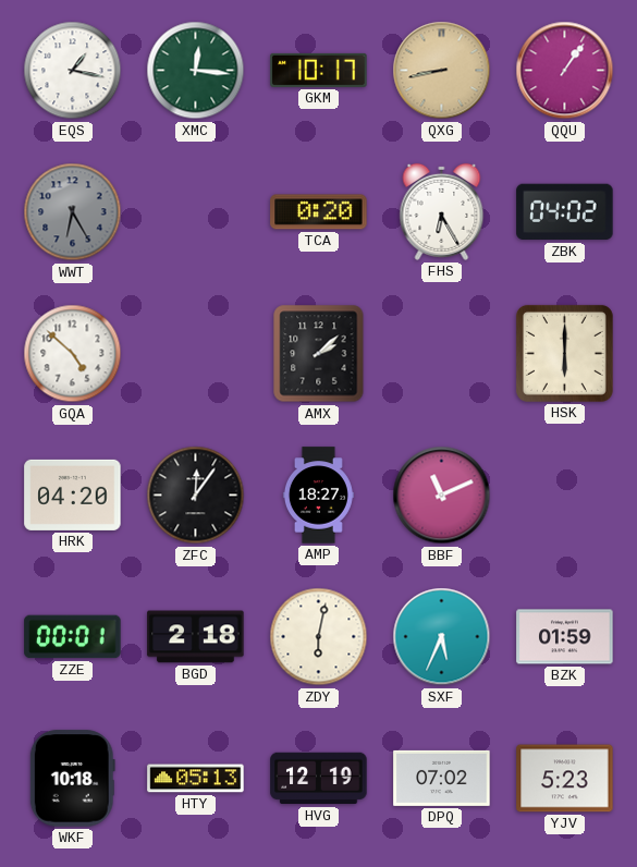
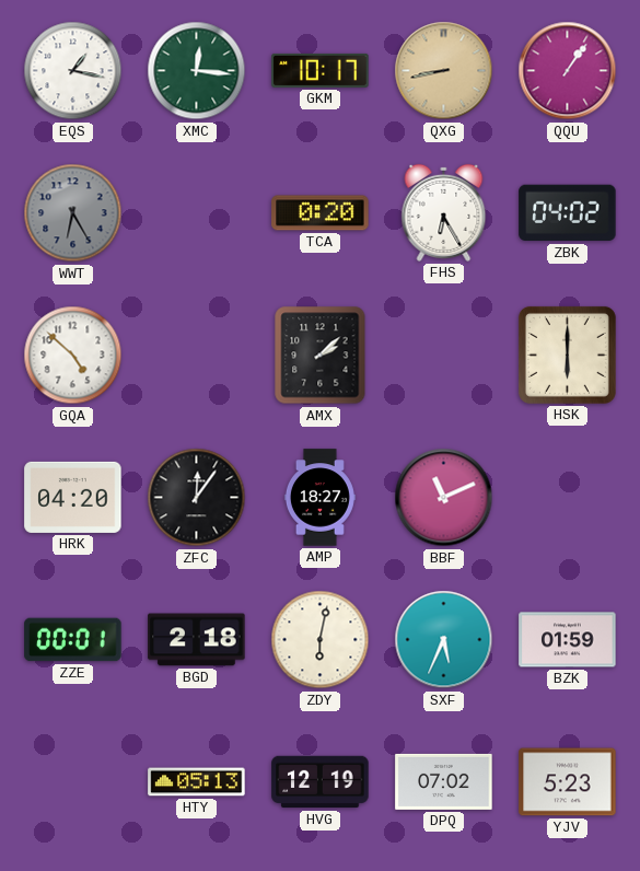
WKF: 10:18 -> none
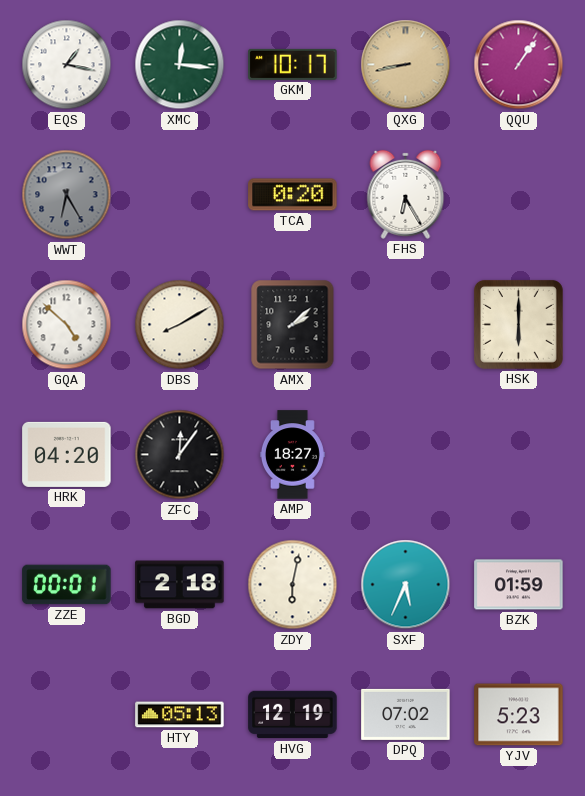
ZBK: 04:02 -> none
DBS: none -> 8:10
BBF: 11:11 -> none
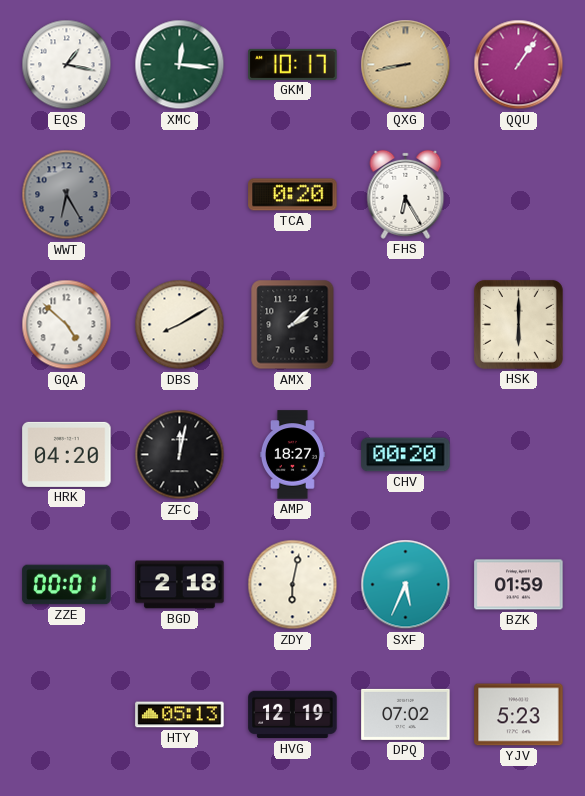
ZFC: 12:06 -> 12:02
CHV: none -> 00:20
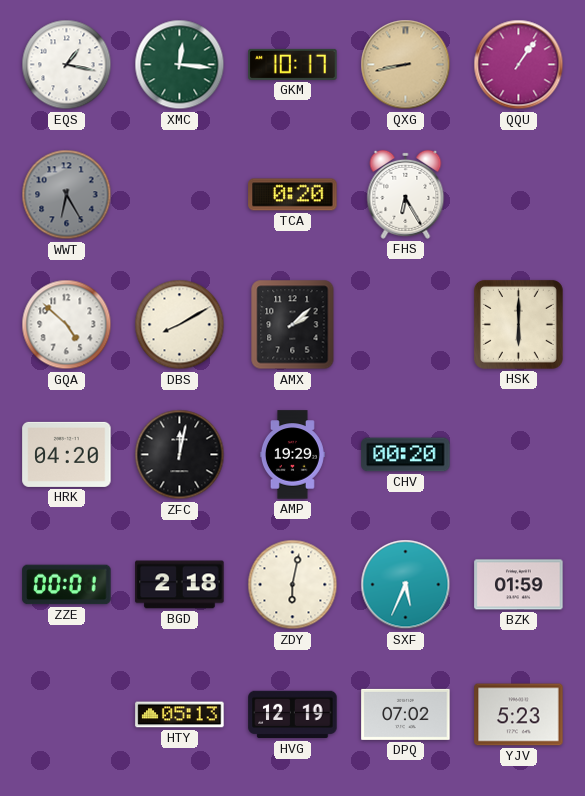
AMP: 18:27 -> 19:29
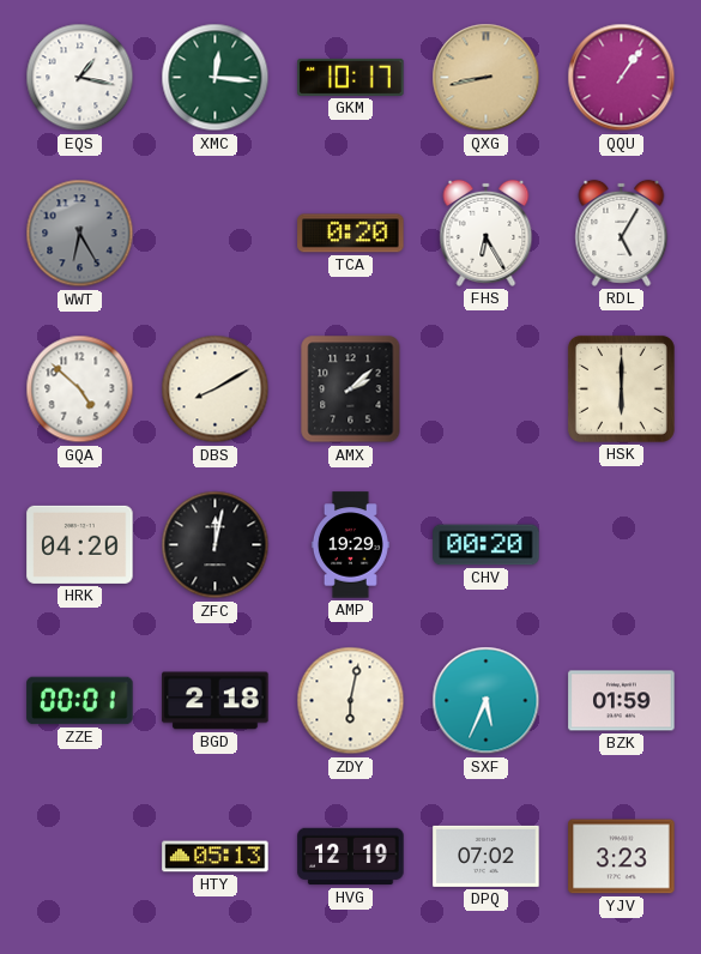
RDL: none -> 5:05
YJV: 5:23 -> 3:23
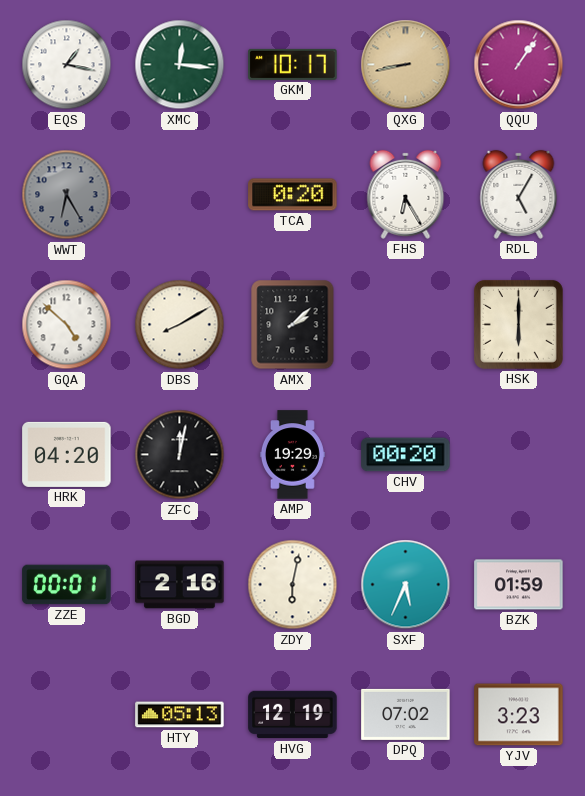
BGD: 2:18 -> 2:16
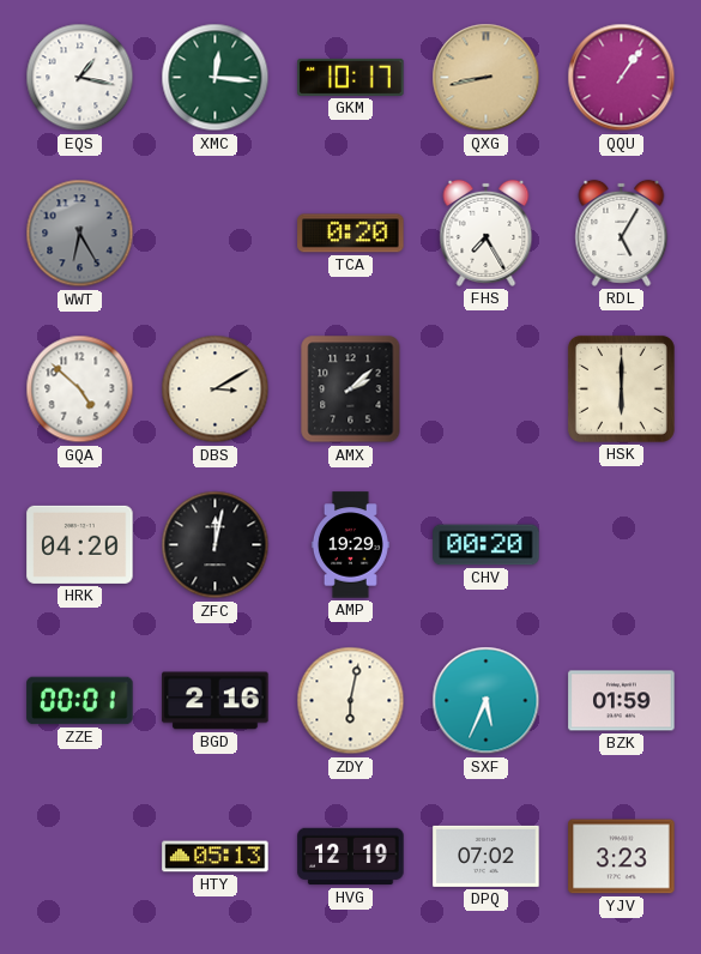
FHS: 6:25 -> 7:25
DBS: 8:10 -> 3:10
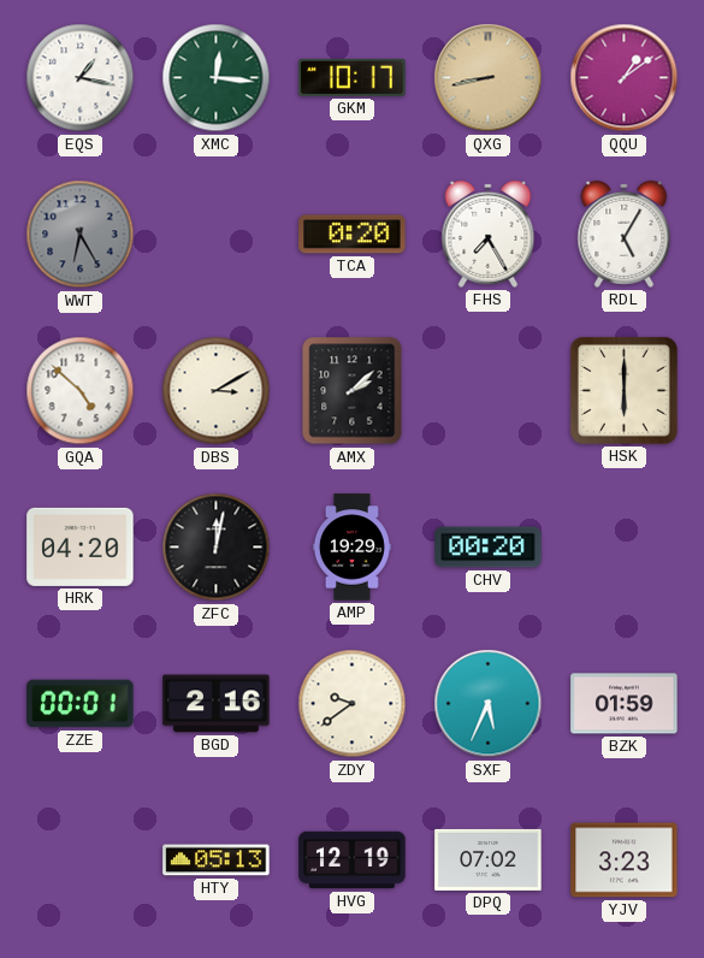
QQU: 1:06 -> 1:09
ZDY: 6:02 -> 9:39
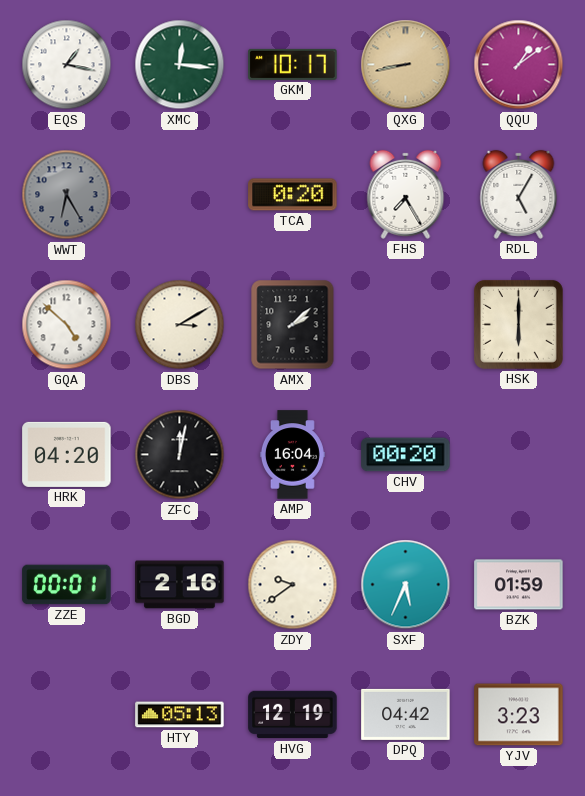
AMP: 19:29 -> 16:04
DPQ: 07:02 -> 04:42
